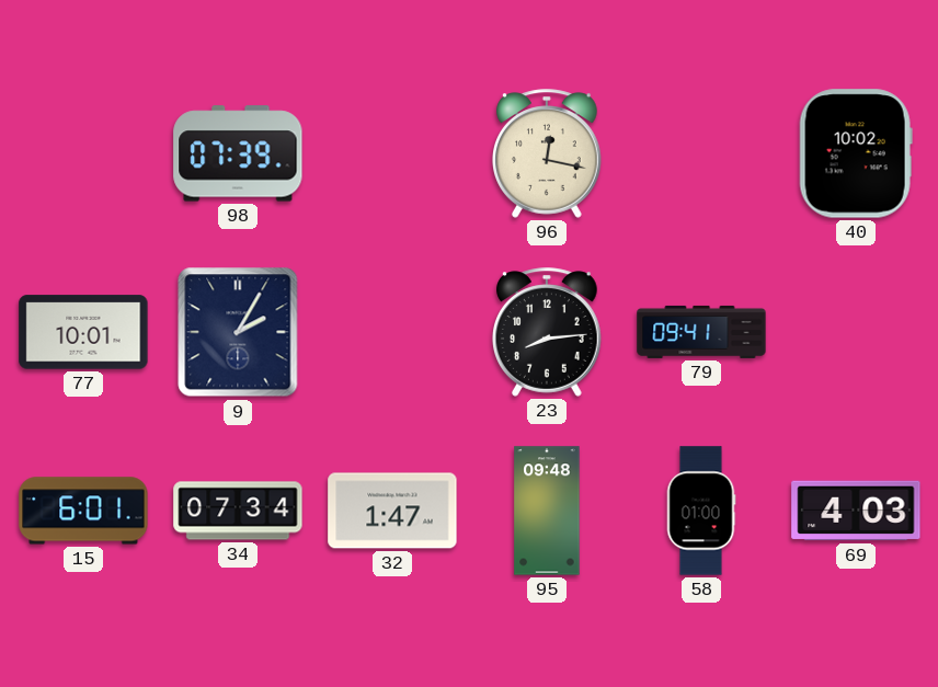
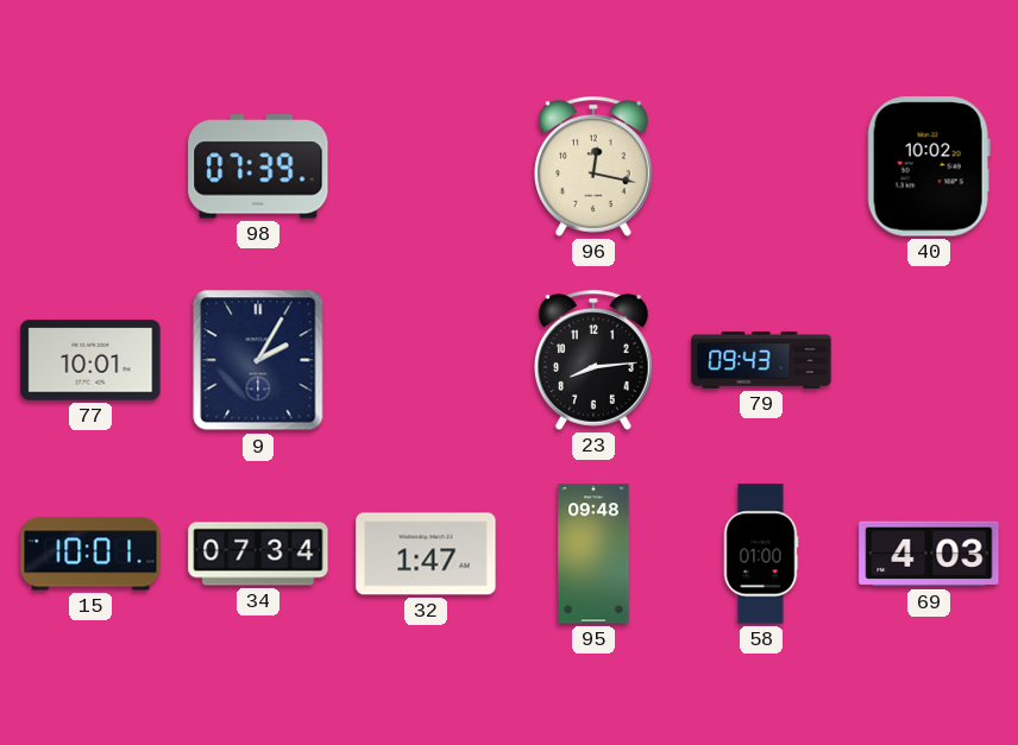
79: 09:41 -> 09:43
15: 6:01 -> 10:01
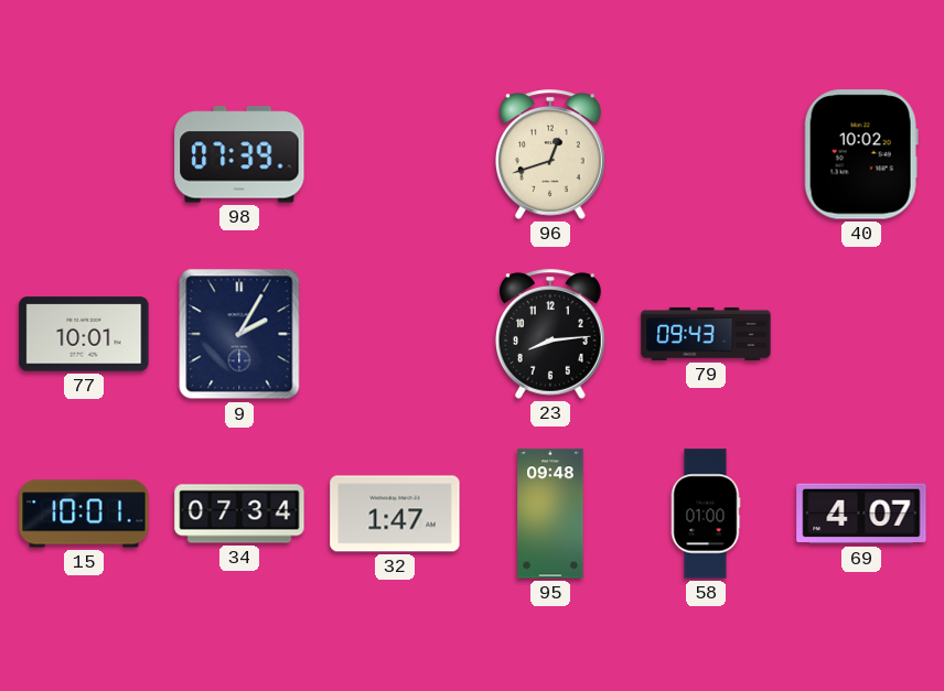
96: 12:17 -> 12:42
69: 4:03 -> 4:07
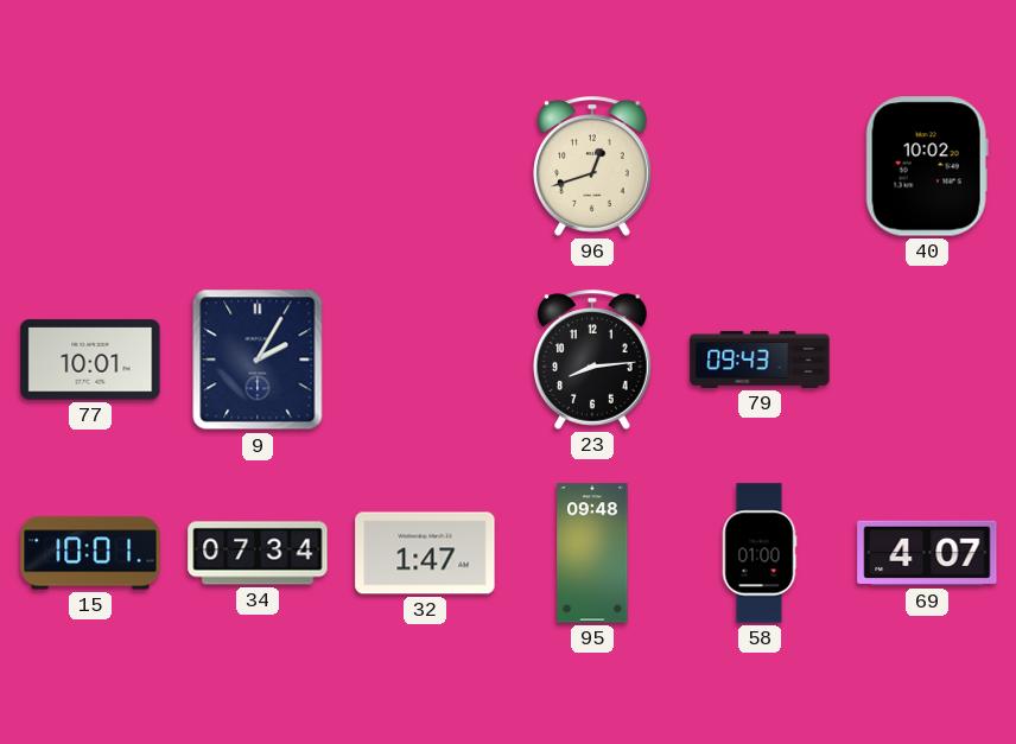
98: 07:39 -> none
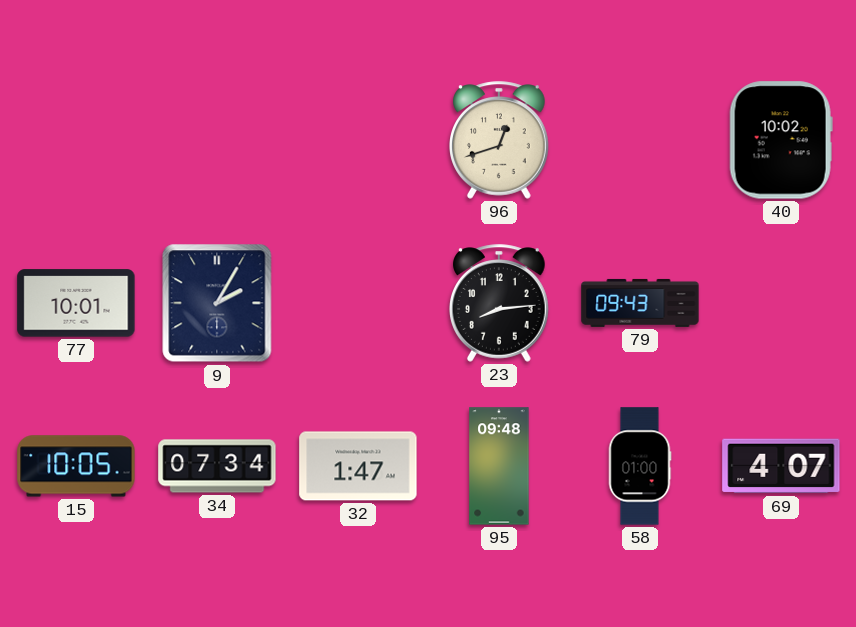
15: 10:01 -> 10:05
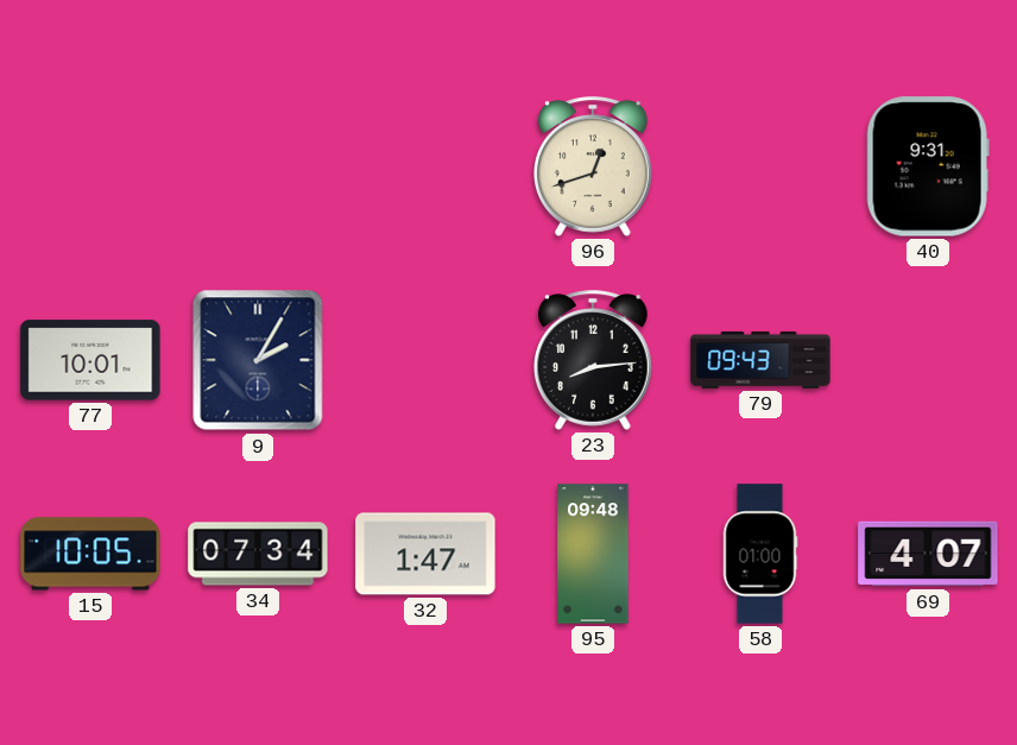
40: 10:02 -> 9:31
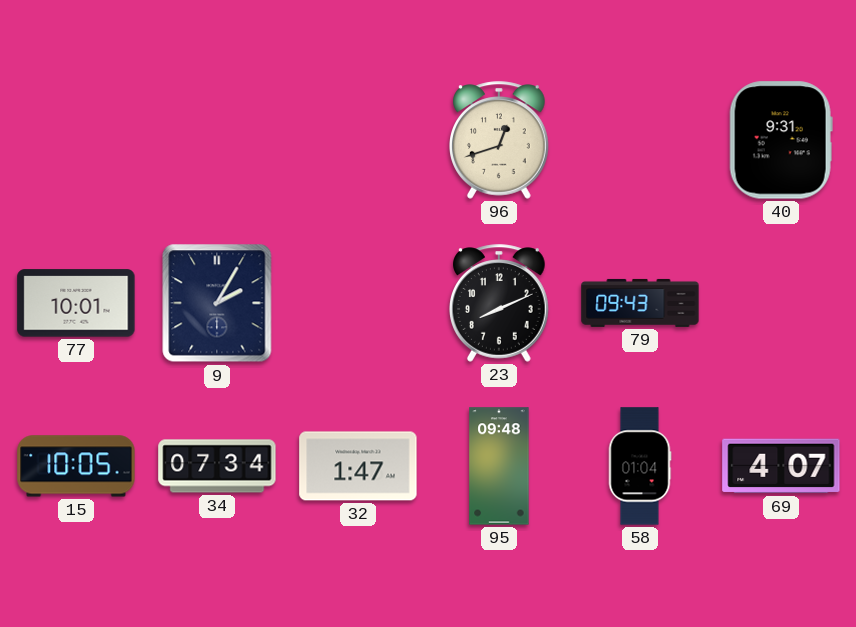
23: 8:14 -> 8:11
58: 01:00 -> 01:04
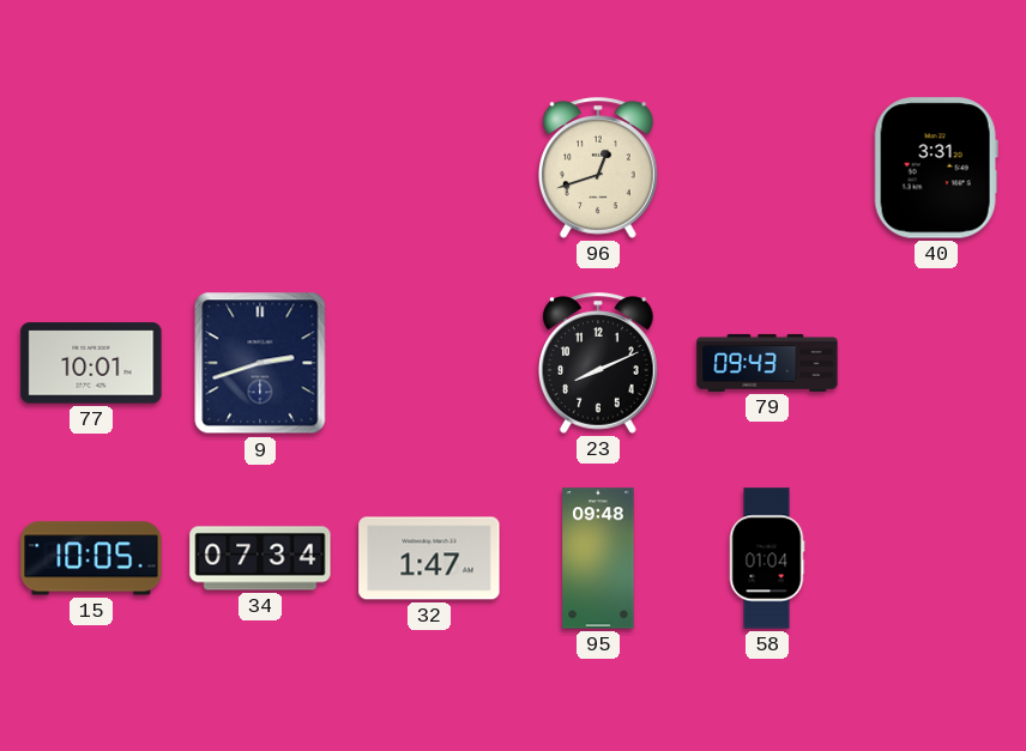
40: 9:31 -> 3:31
9: 2:05 -> 2:42
69: 4:07 -> none
